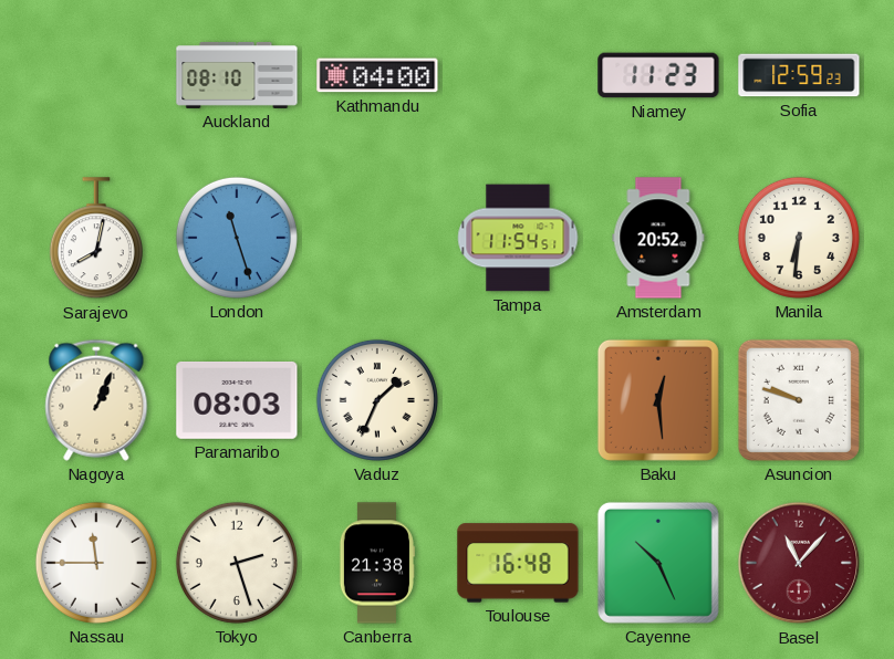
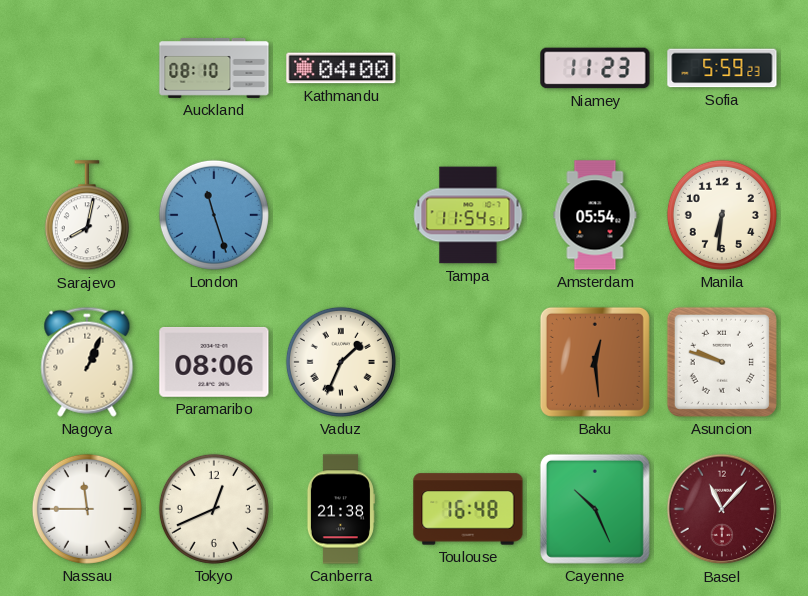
Sofia: 12:59 -> 5:59
Amsterdam: 20:52 -> 05:54
Paramaribo: 08:03 -> 08:06
Tokyo: 2:27 -> 12:41
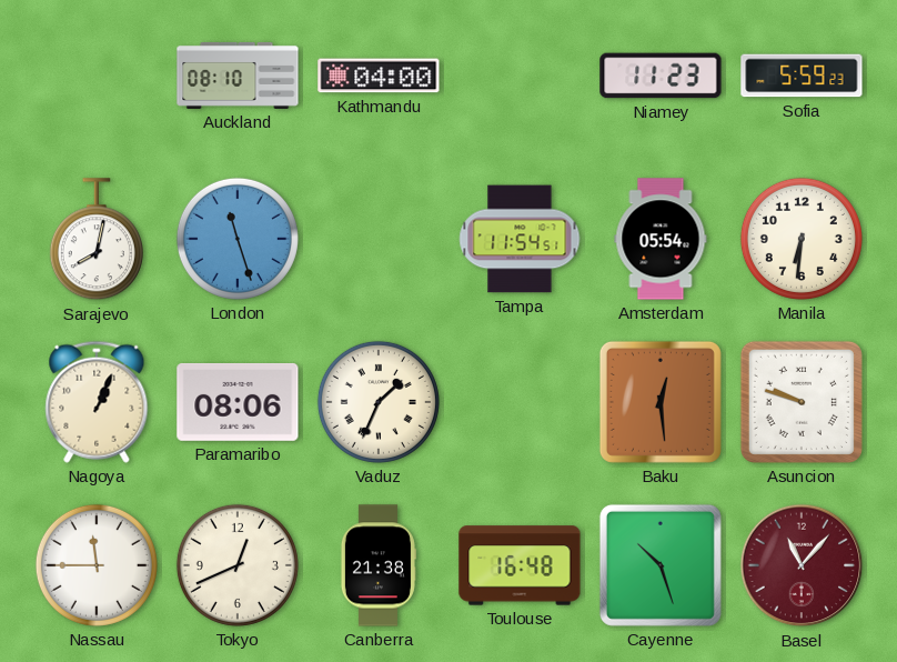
Cayenne: 10:26 -> 10:27
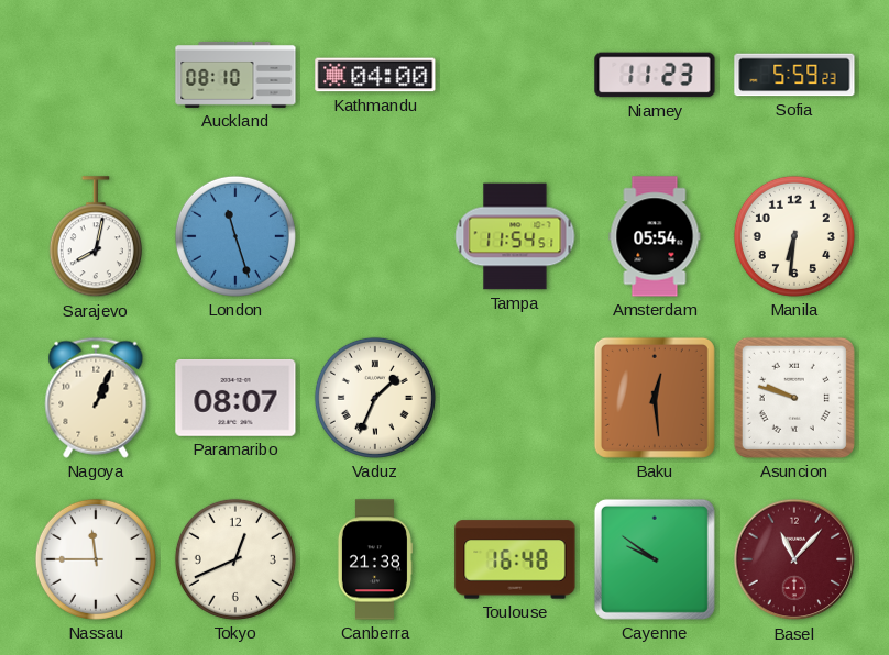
Paramaribo: 08:06 -> 08:07
Cayenne: 10:27 -> 9:51
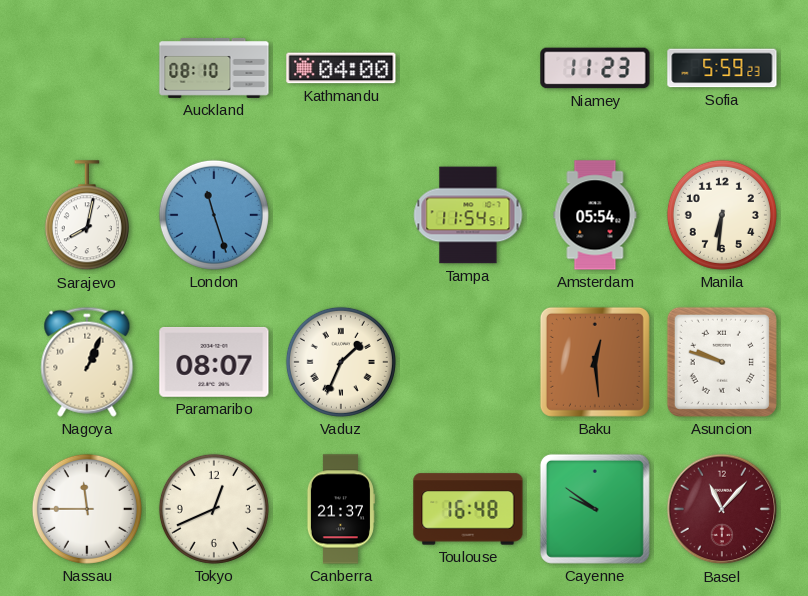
Canberra: 21:38 -> 21:37
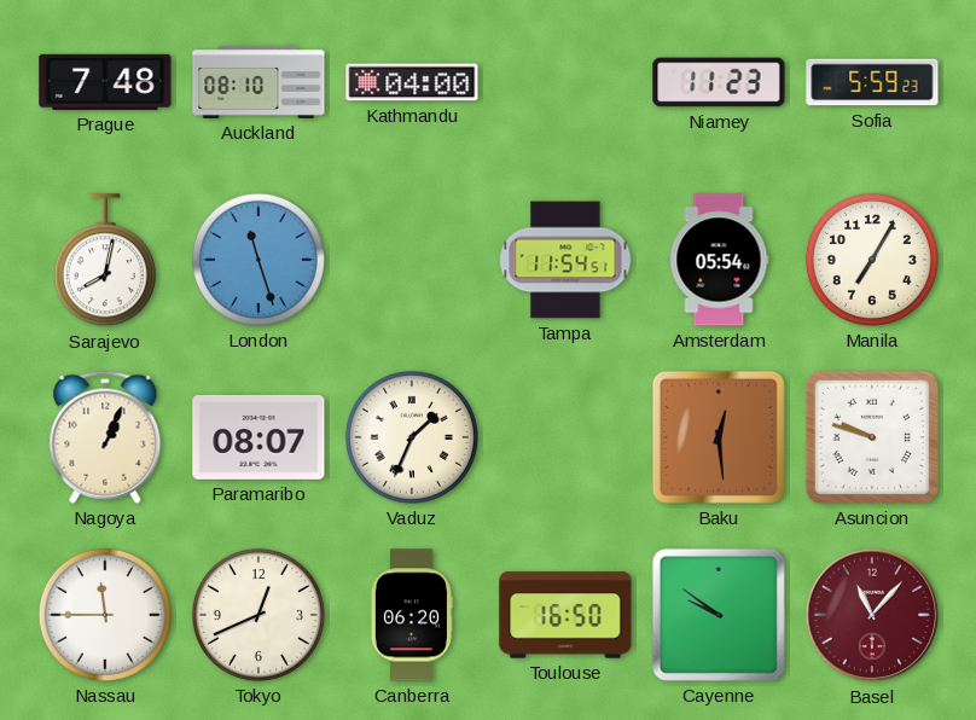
Prague: none -> 7:48
Manila: 6:31 -> 7:05
Canberra: 21:37 -> 06:20
Toulouse: 16:48 -> 16:50
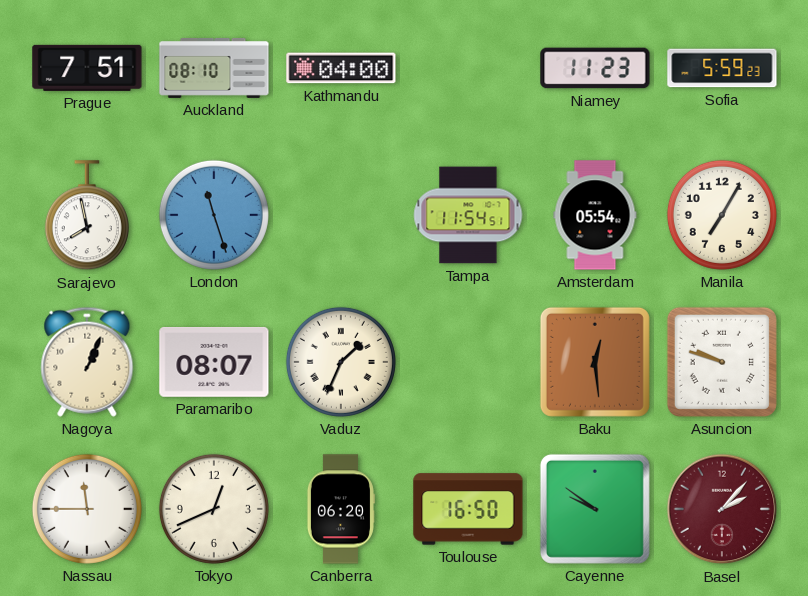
Prague: 7:48 -> 7:51
Sarajevo: 8:02 -> 7:58
Basel: 11:07 -> 2:07
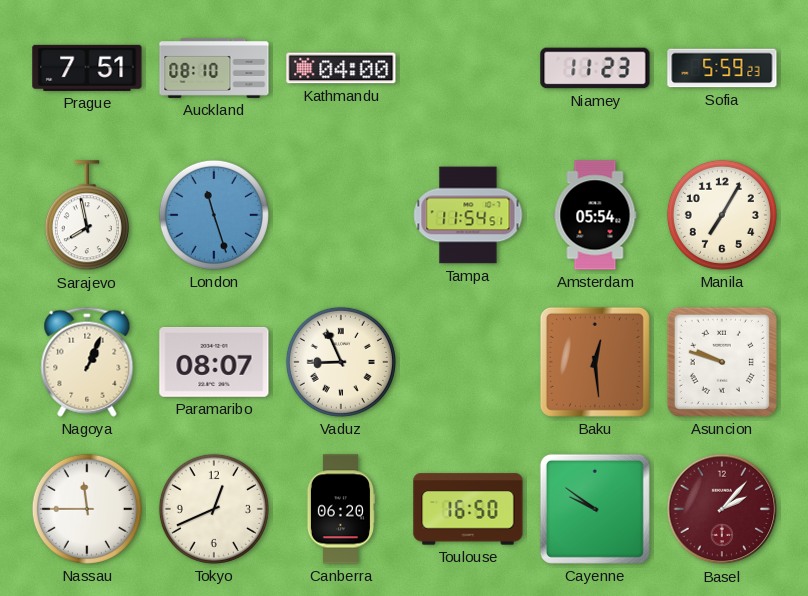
Vaduz: 1:34 -> 8:56
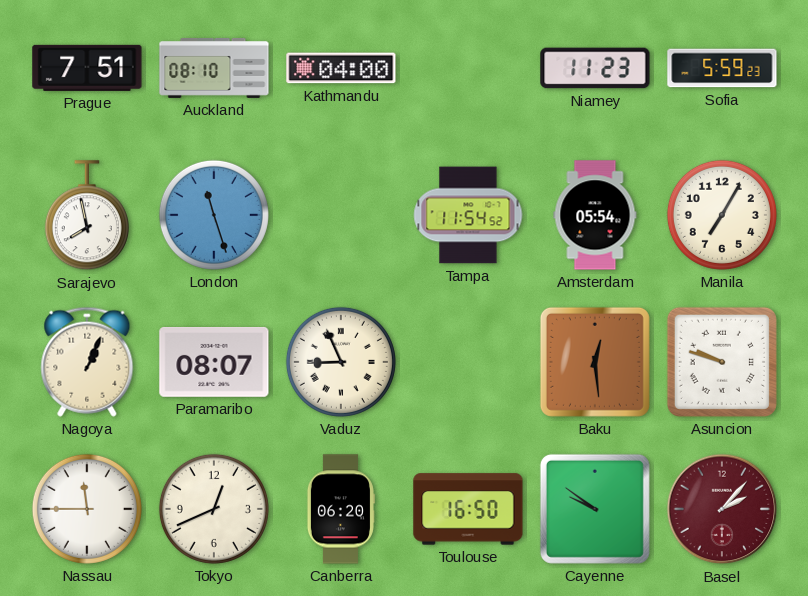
Tampa: 11:54:51 -> 11:54:52
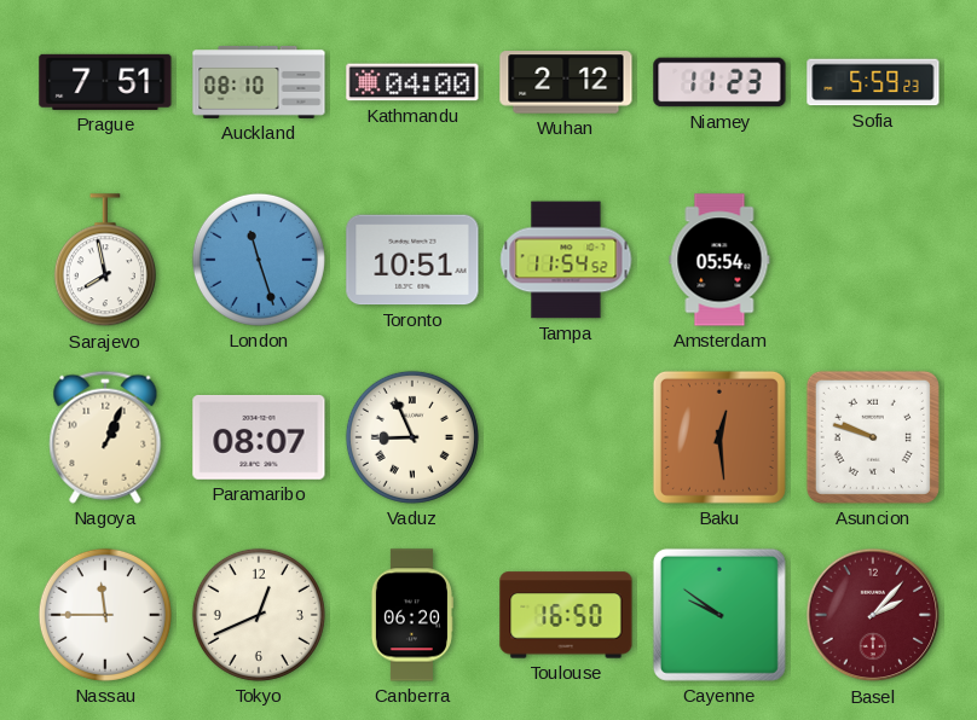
Wuhan: none -> 2:12
Toronto: none -> 10:51
Manila: 7:05 -> none
